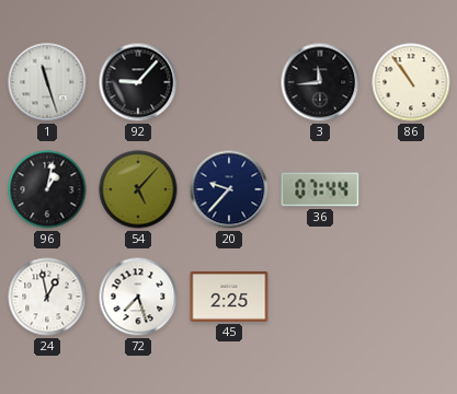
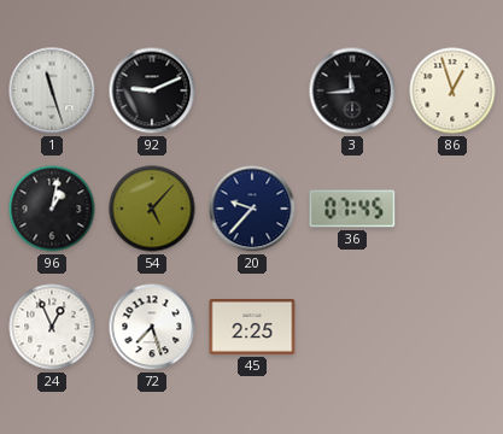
92: 9:07 -> 9:11
86: 10:54 -> 12:57
36: 07:44 -> 07:45
24: 12:58 -> 12:56
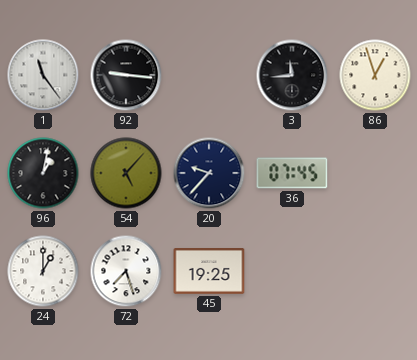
1: 11:27 -> 11:24
92: 9:11 -> 9:16
24: 12:56 -> 1:00
45: 2:25 -> 19:25
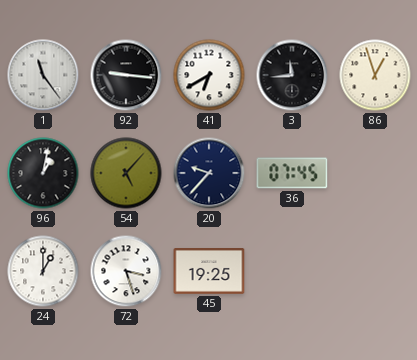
41: none -> 6:40
72: 7:27 -> 3:27
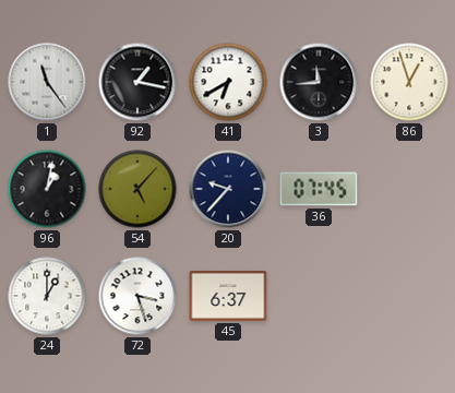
92: 9:16 -> 1:17
45: 19:25 -> 6:37
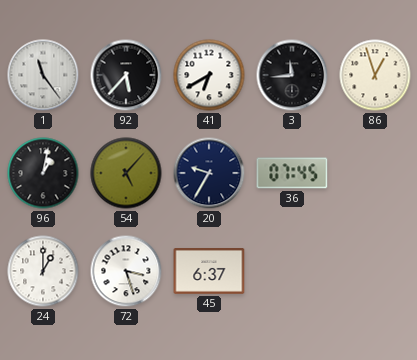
92: 1:17 -> 5:37
20: 9:37 -> 9:35
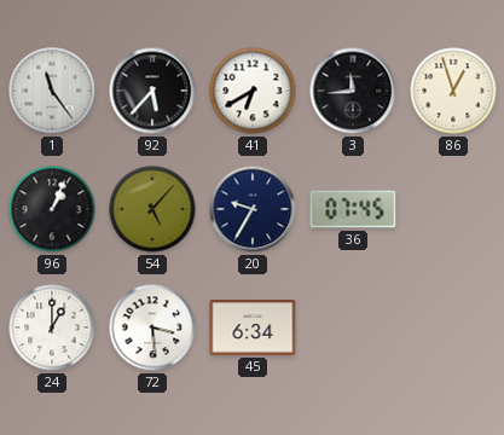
96: 1:02 -> 1:04
72: 3:27 -> 3:29
45: 6:37 -> 6:34
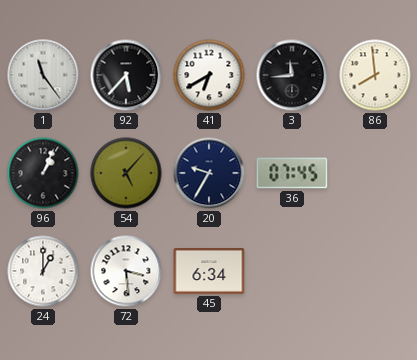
86: 12:57 -> 7:59
